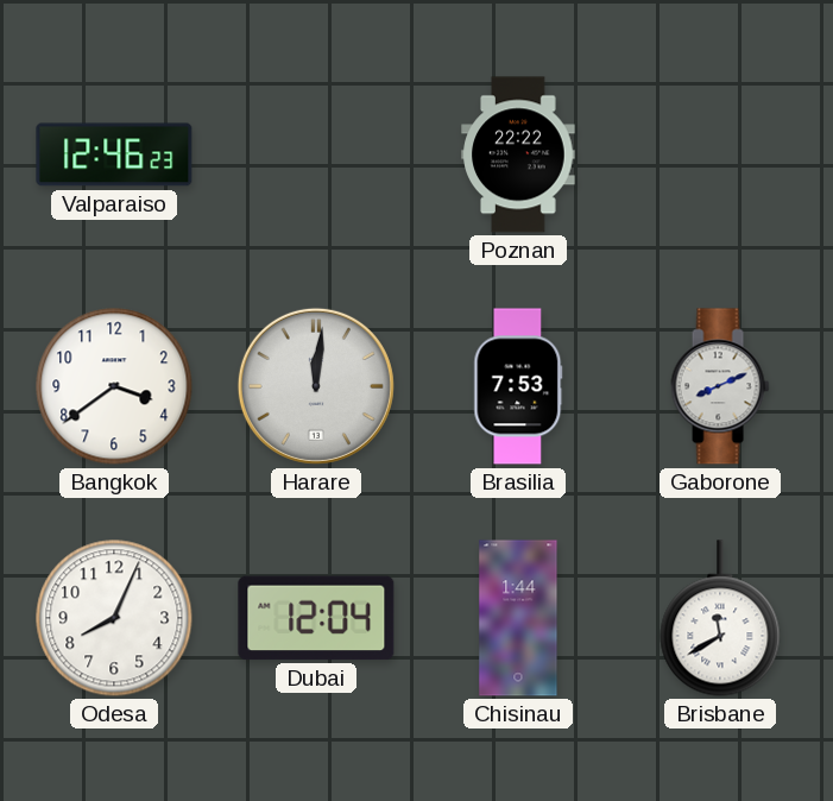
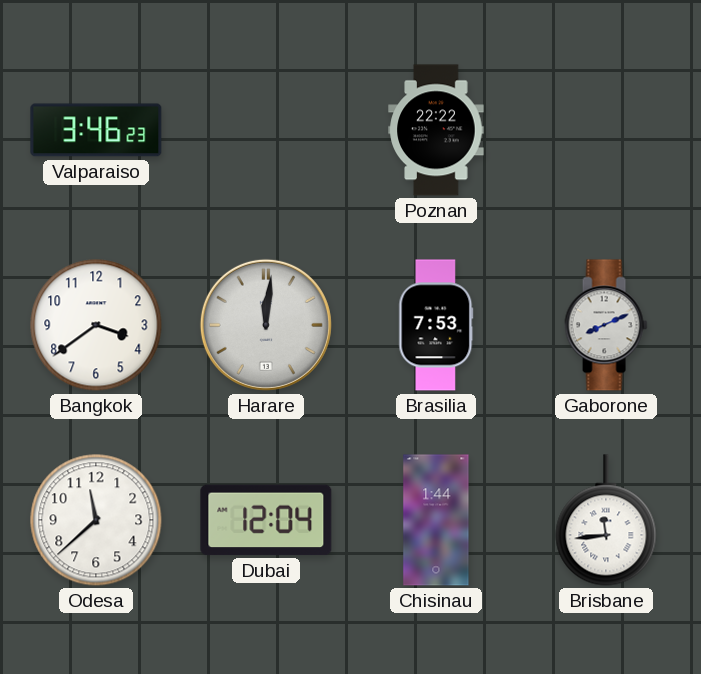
Valparaiso: 12:46 -> 3:46
Odesa: 8:04 -> 11:38
Brisbane: 11:40 -> 11:44
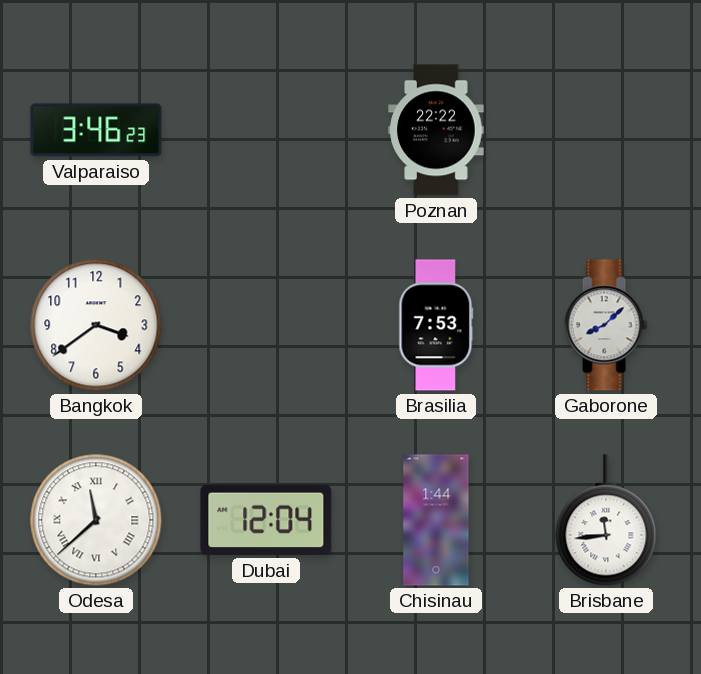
Harare: 12:01 -> none
Gaborone: 8:11 -> 8:08
Odesa numerals: Arabic -> Roman
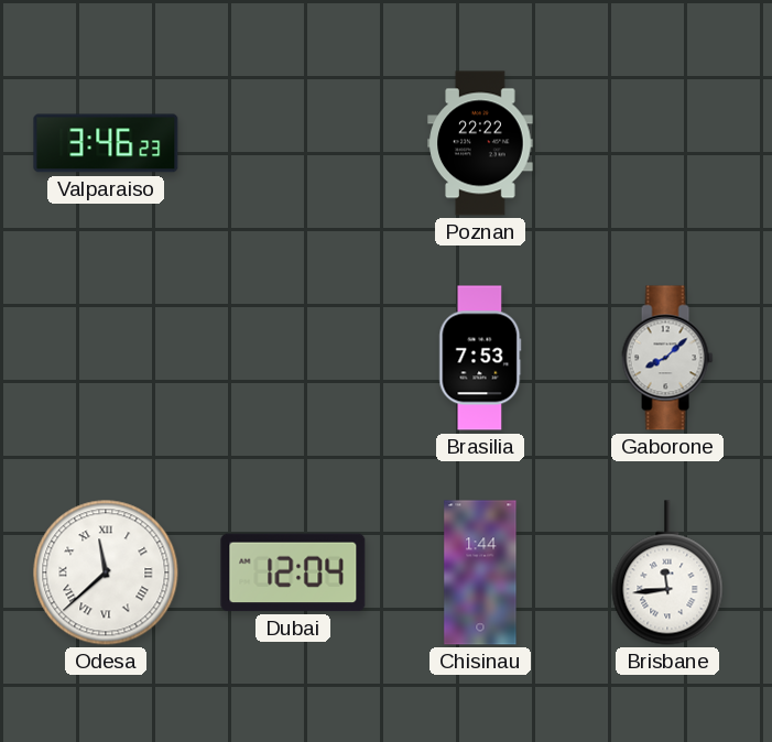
Bangkok: 3:39 -> none
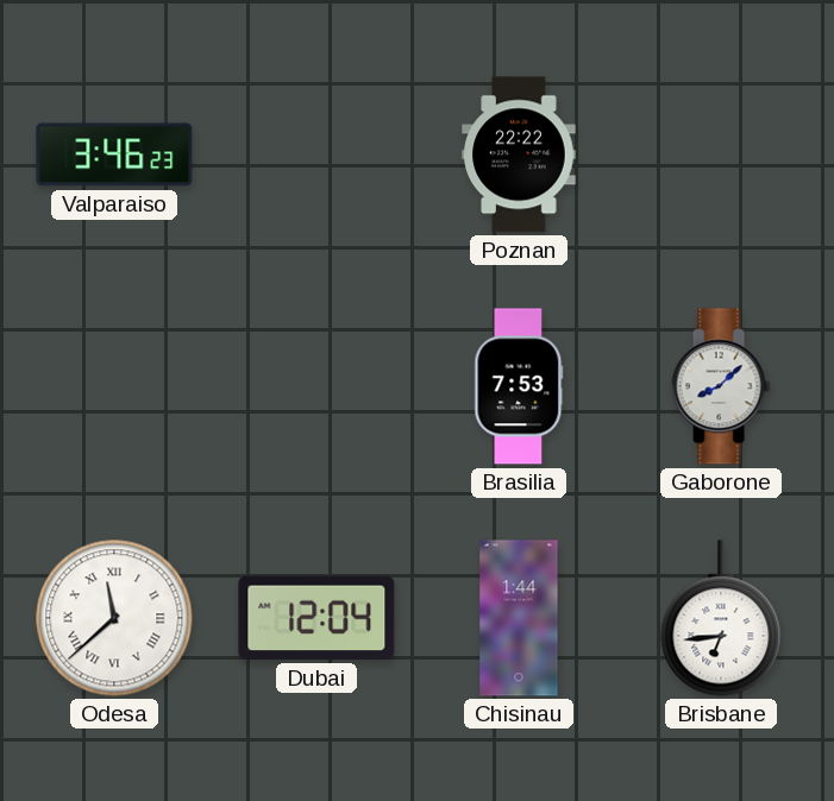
Brisbane: 11:44 -> 6:44
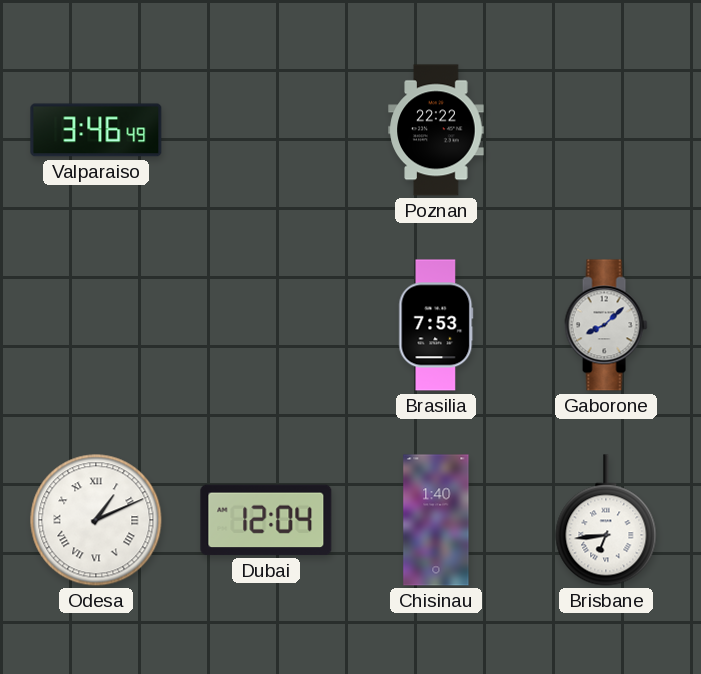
Valparaiso: 3:46:23 -> 3:46:49
Odesa: 11:38 -> 1:11
Chisinau: 1:44 -> 1:40
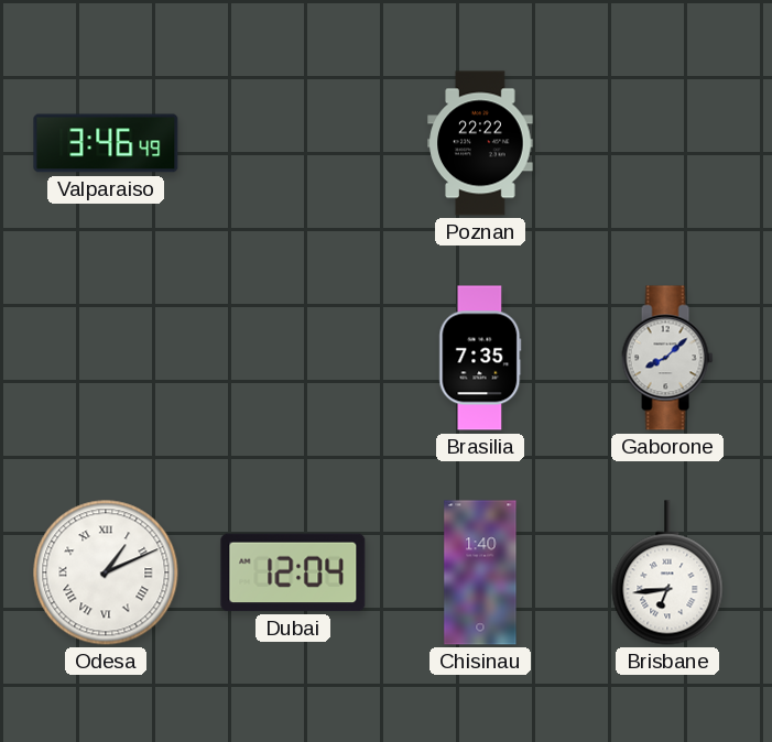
Brasilia: 7:53 -> 7:35
